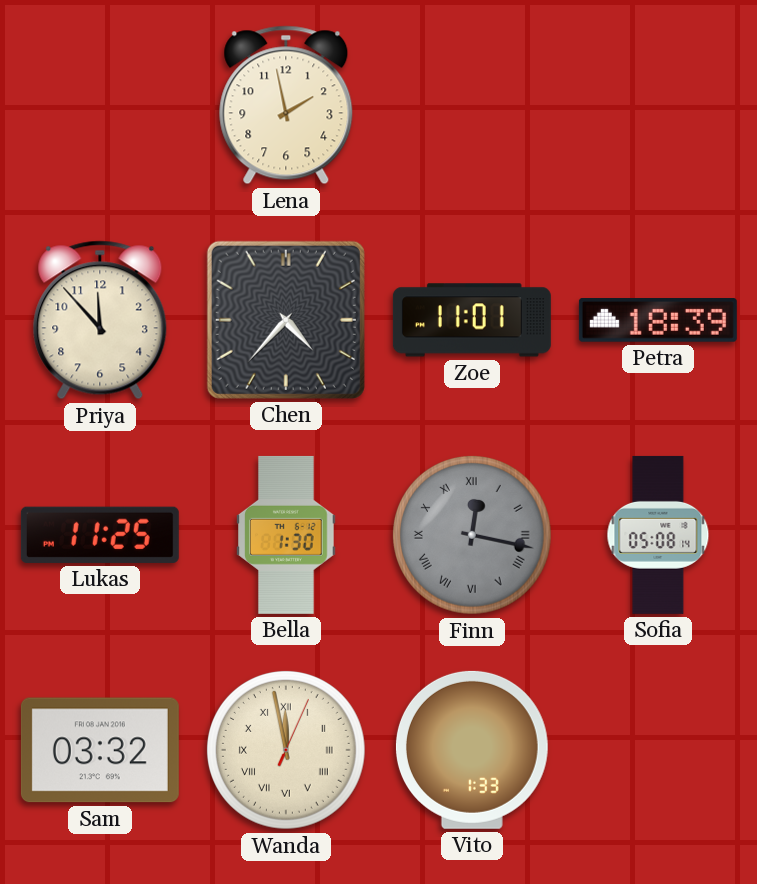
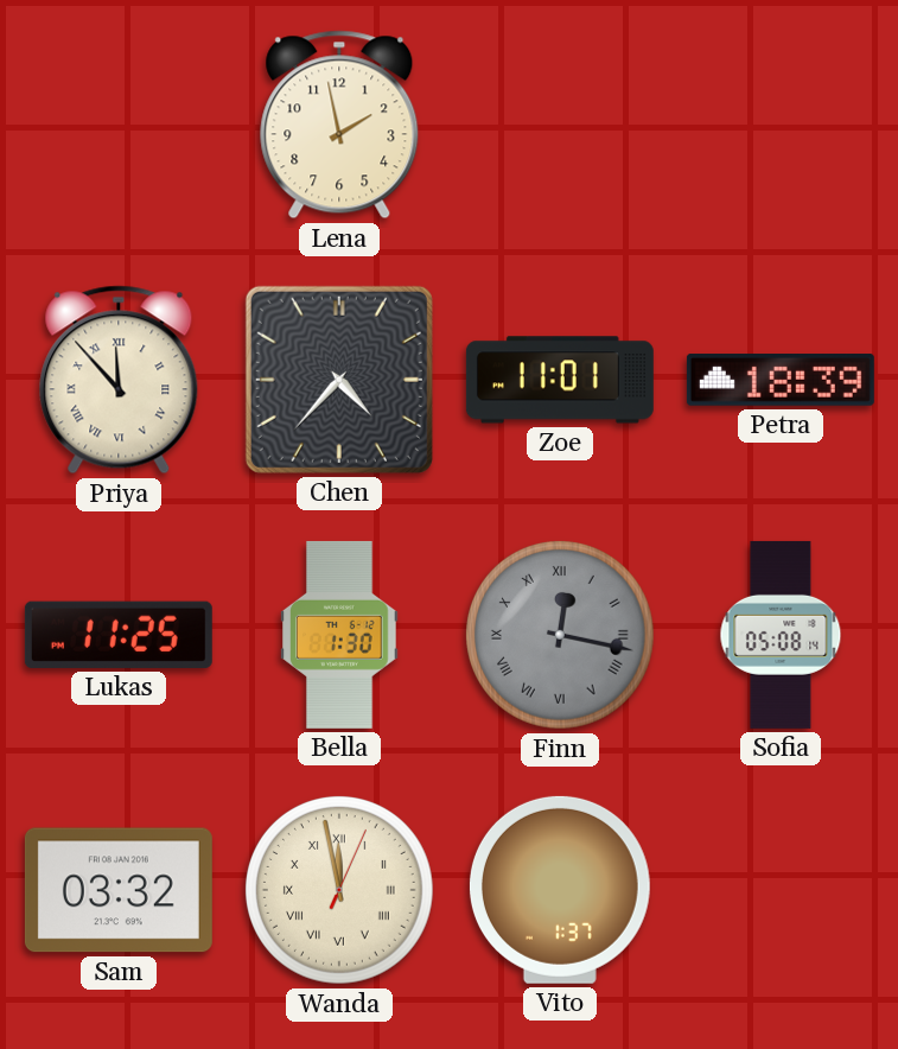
Priya numerals: Arabic -> Roman
Vito: 1:33 -> 1:37
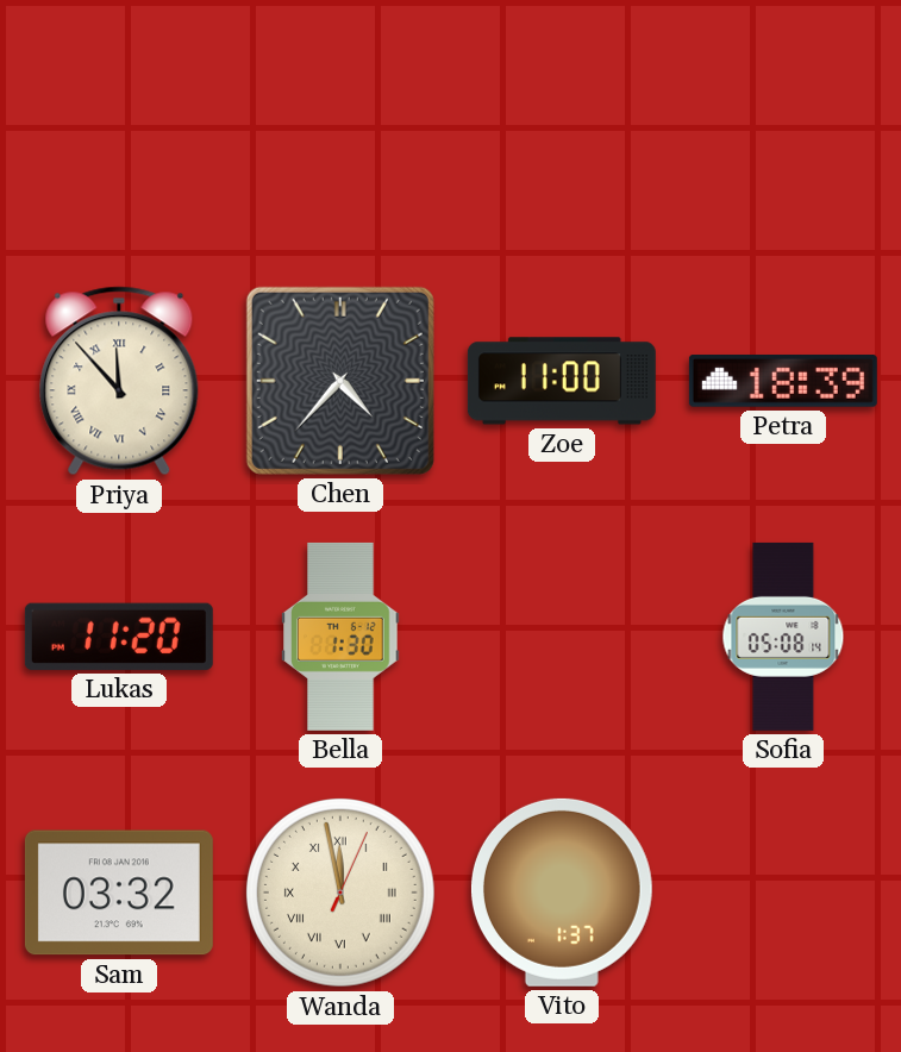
Lena: 1:58 -> none
Zoe: 11:01 -> 11:00
Lukas: 11:25 -> 11:20
Finn: 12:17 -> none
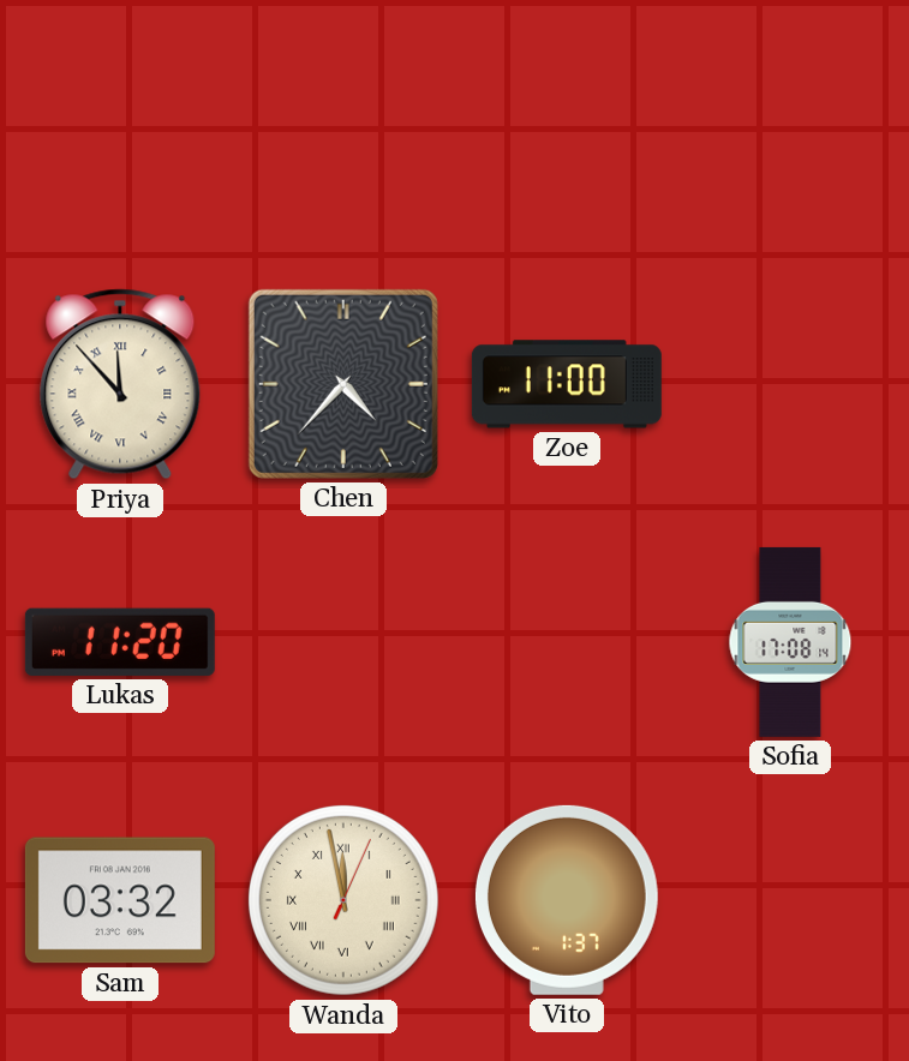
Petra: 18:39 -> none
Bella: 1:30 -> none
Sofia: 05:08 -> 17:08
